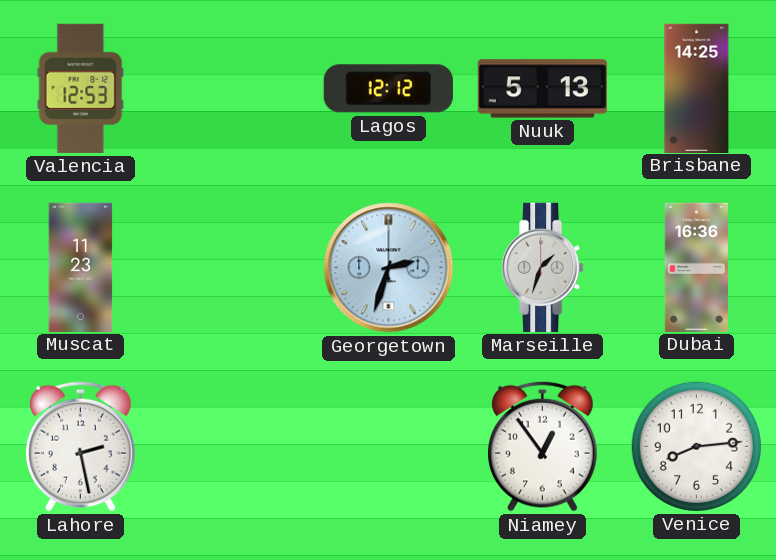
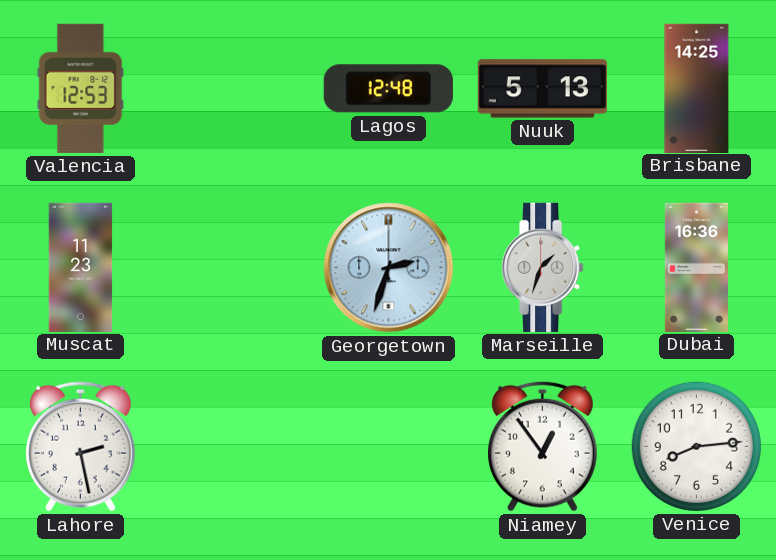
Lagos: 12:12 -> 12:48
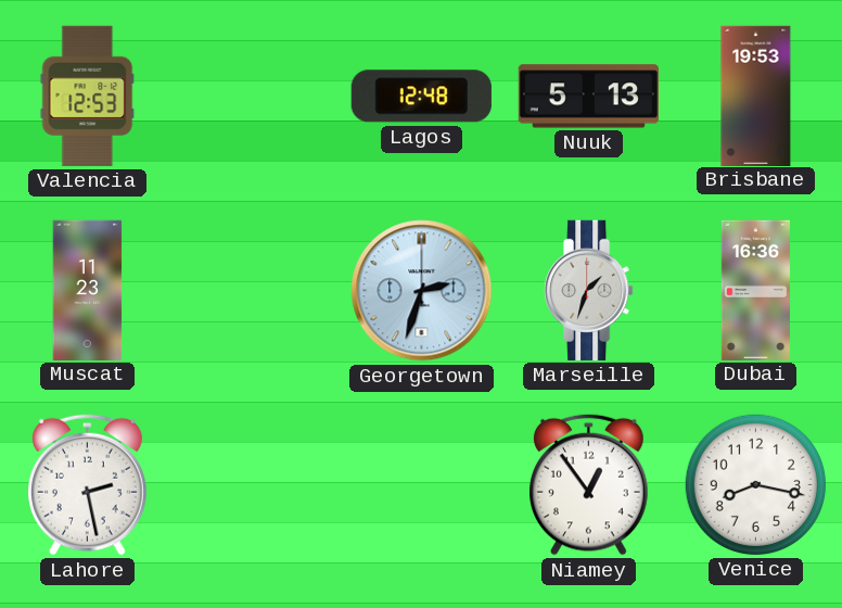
Brisbane: 14:25 -> 19:53
Venice: 8:14 -> 8:17
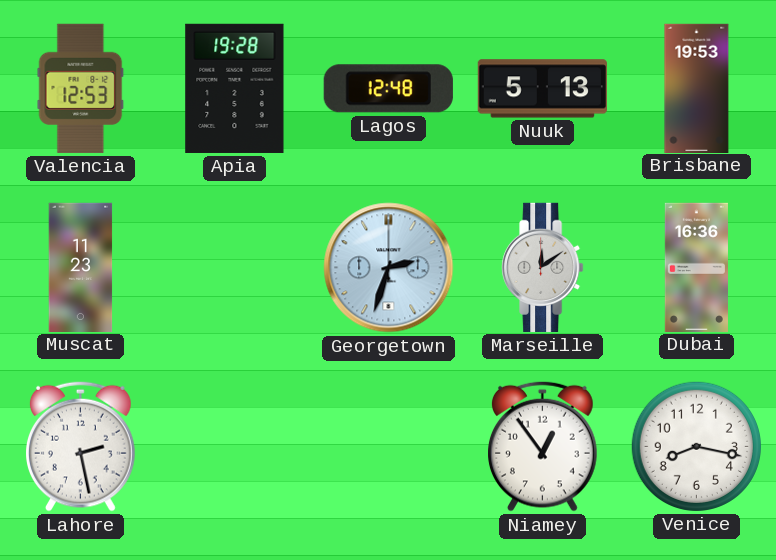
Apia: none -> 19:28
Marseille: 1:33 -> 12:09
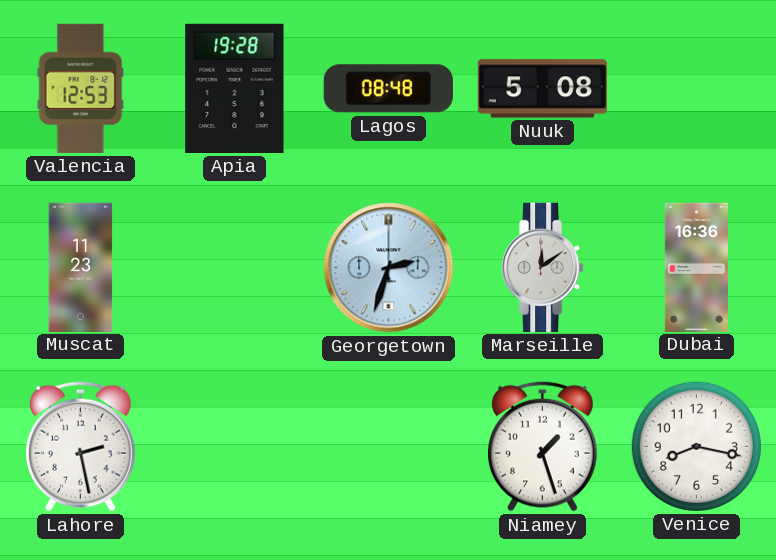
Lagos: 12:48 -> 08:48
Nuuk: 5:13 -> 5:08
Brisbane: 19:53 -> none
Niamey: 12:54 -> 1:27
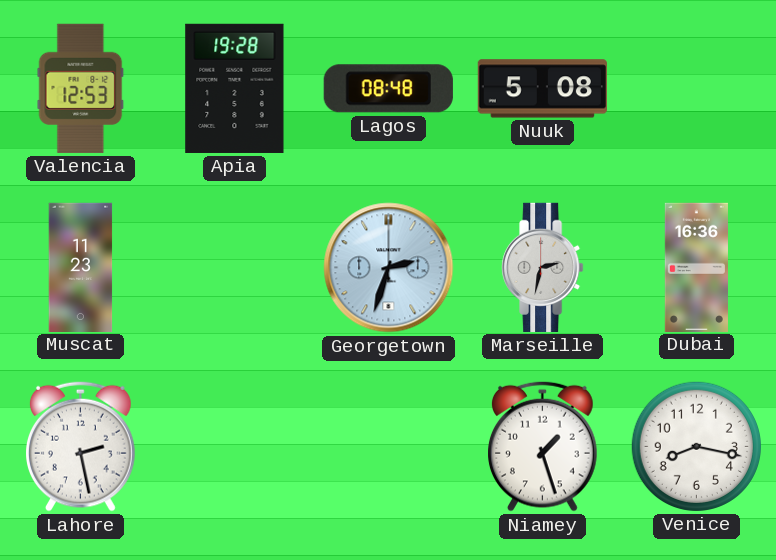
Marseille: 12:09 -> 2:32
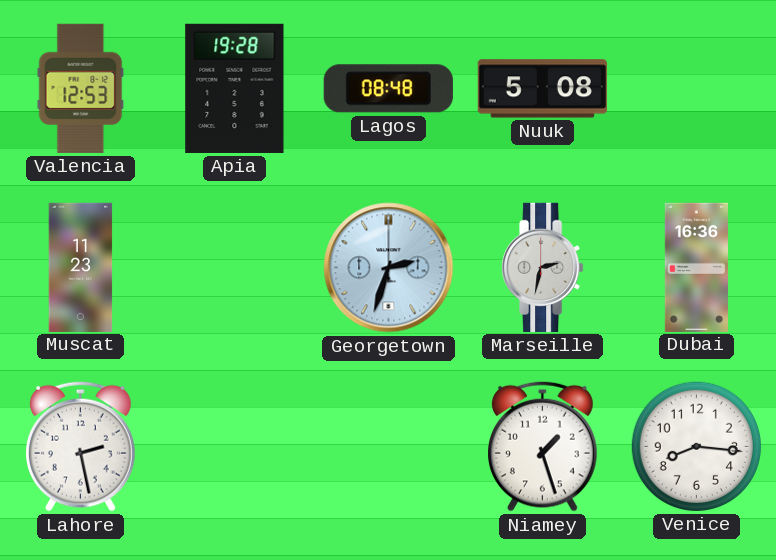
Venice: 8:17 -> 8:16
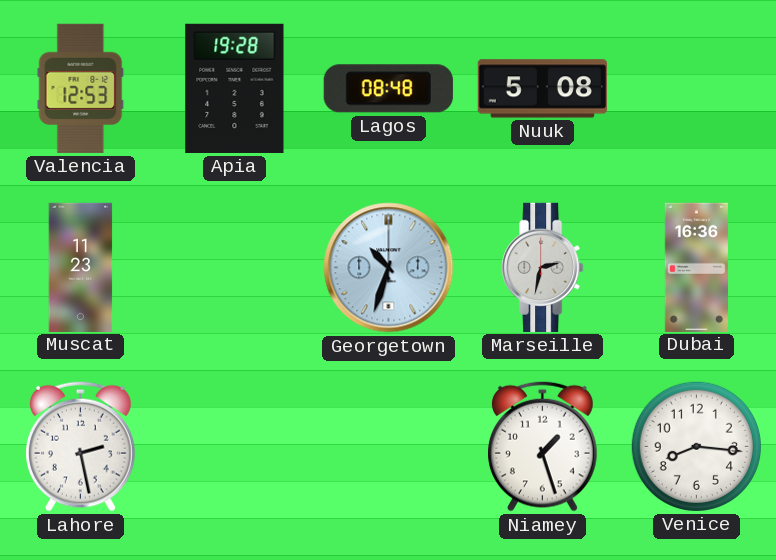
Georgetown: 2:33 -> 10:33
